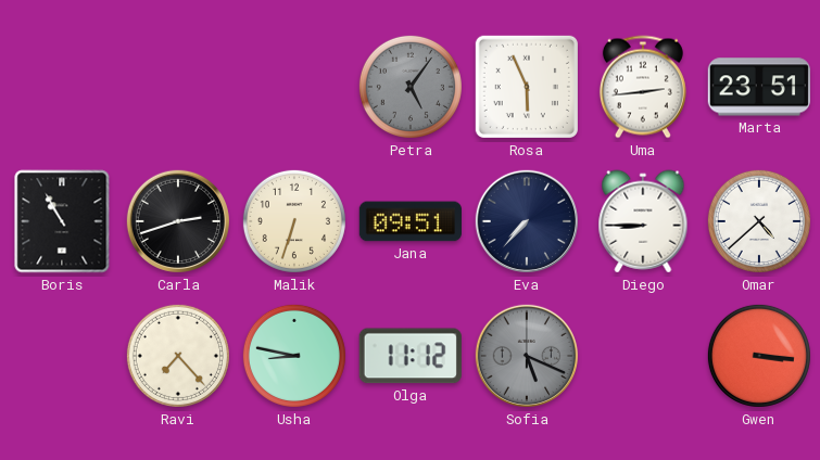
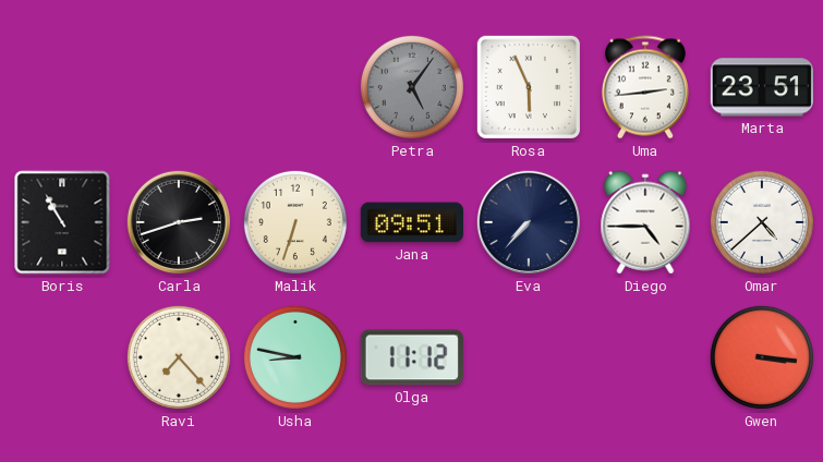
Diego: 8:45 -> 4:45
Sofia: 5:19 -> none
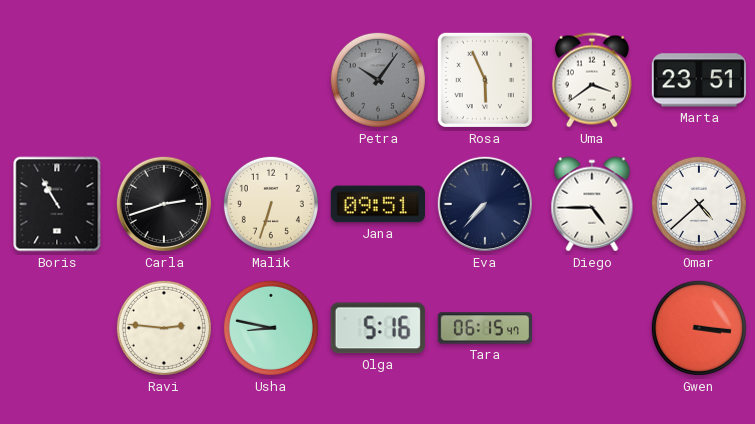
Petra: 5:06 -> 10:06
Uma: 2:44 -> 3:39
Ravi: 7:23 -> 2:46
Olga: 11:12 -> 5:16
Tara: none -> 06:15
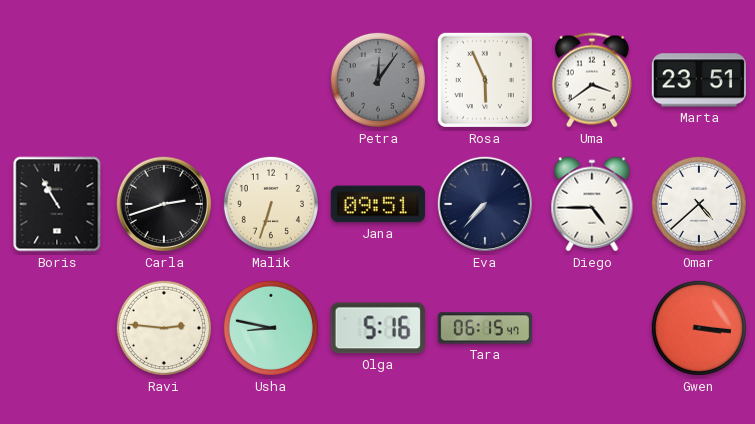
Petra: 10:06 -> 12:06
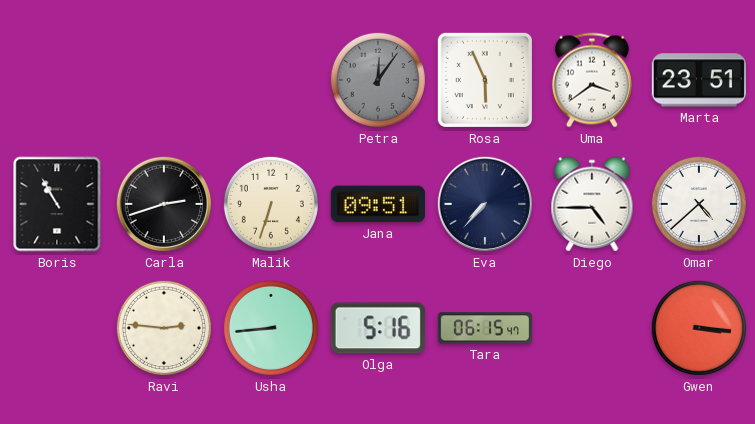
Usha: 8:47 -> 8:44
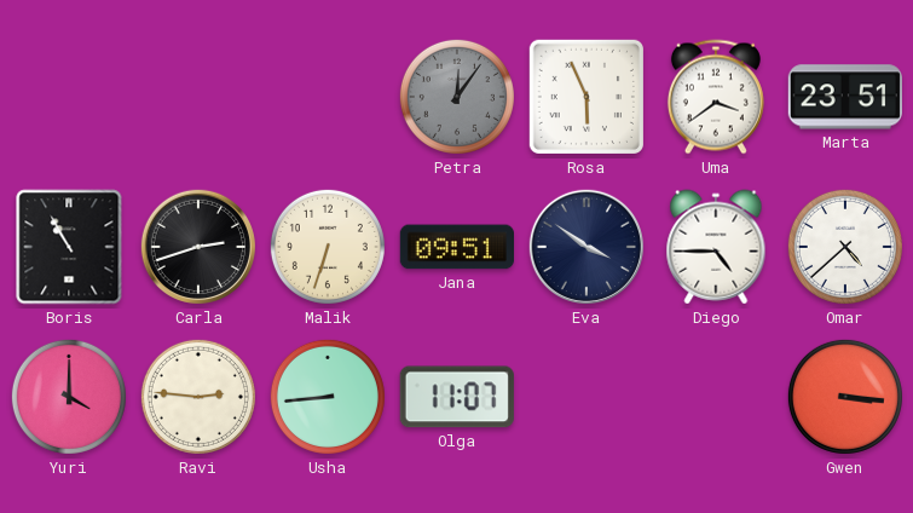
Eva: 7:37 -> 3:51
Yuri: none -> 4:00
Olga: 5:16 -> 11:07
Tara: 06:15 -> none
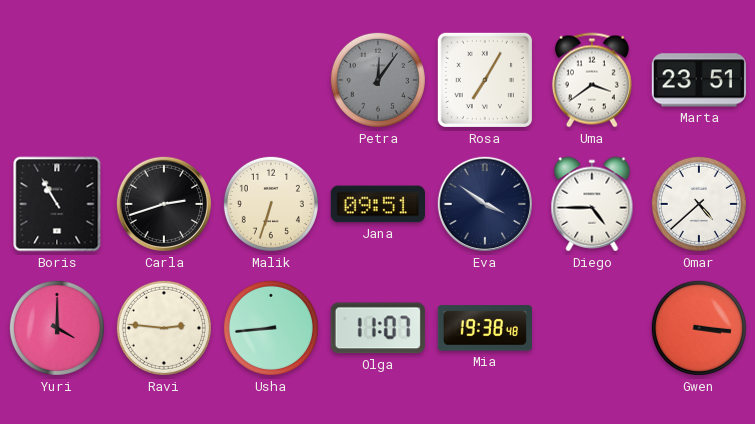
Rosa: 5:56 -> 7:05
Mia: none -> 19:38
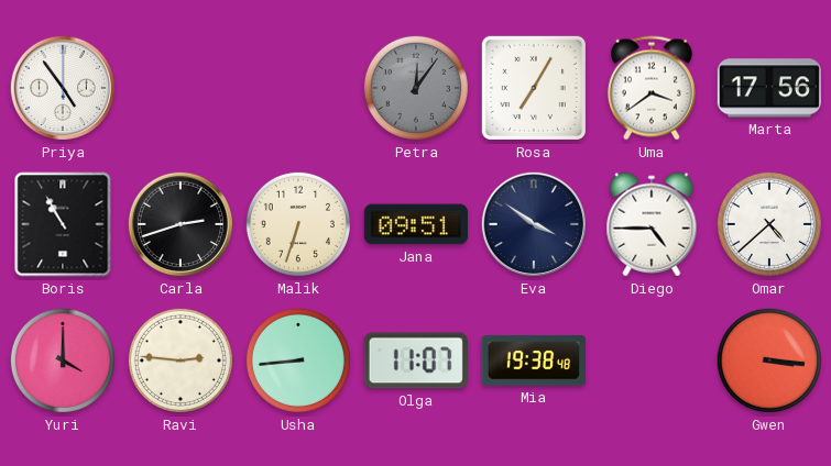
Priya: none -> 4:54
Marta: 23:51 -> 17:56
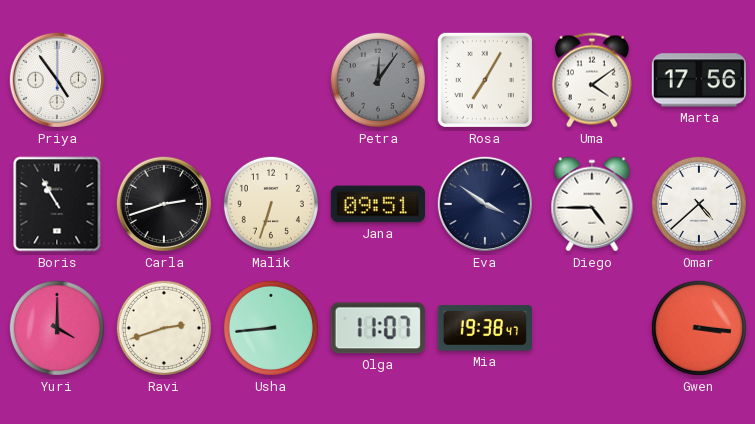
Uma: 3:39 -> 4:09
Ravi: 2:46 -> 2:42
Mia: 19:38:48 -> 19:38:47
